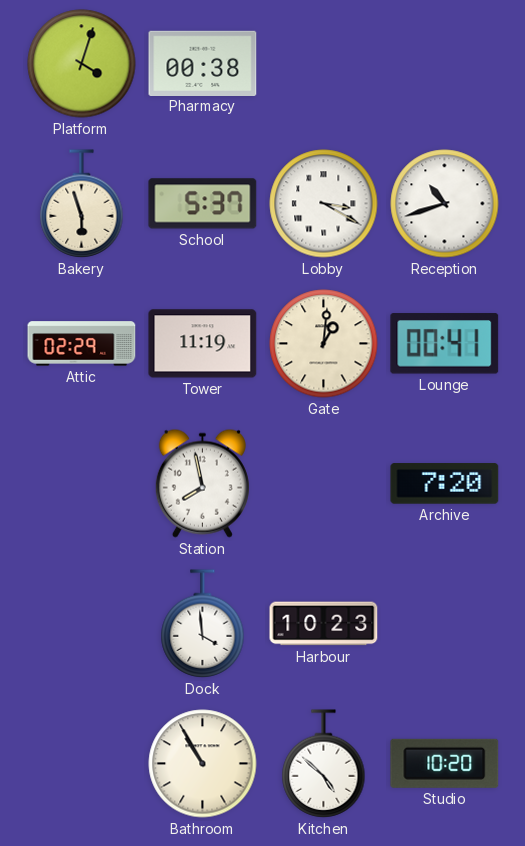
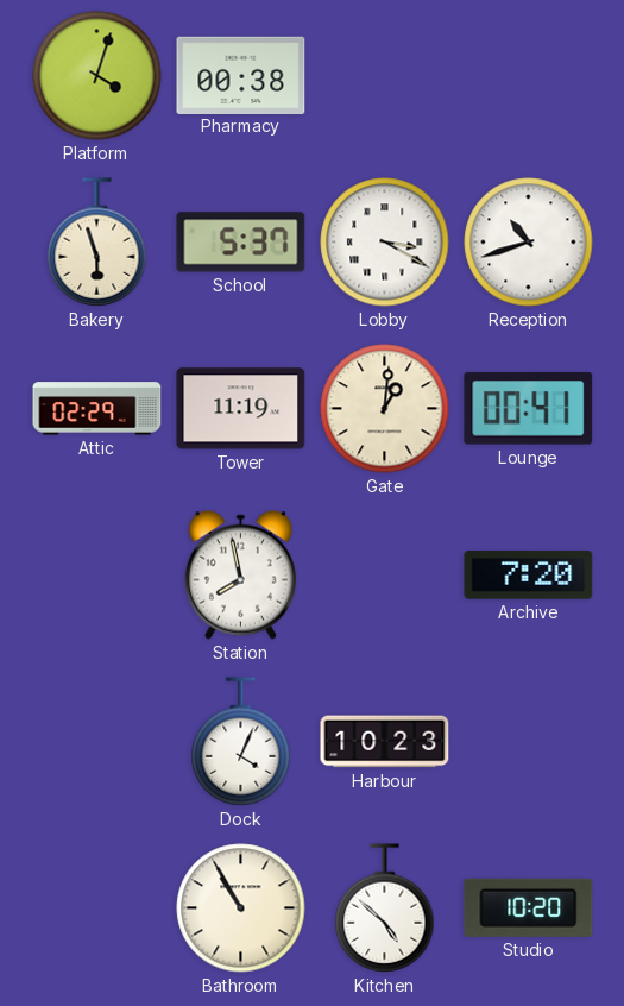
Dock: 3:59 -> 4:04
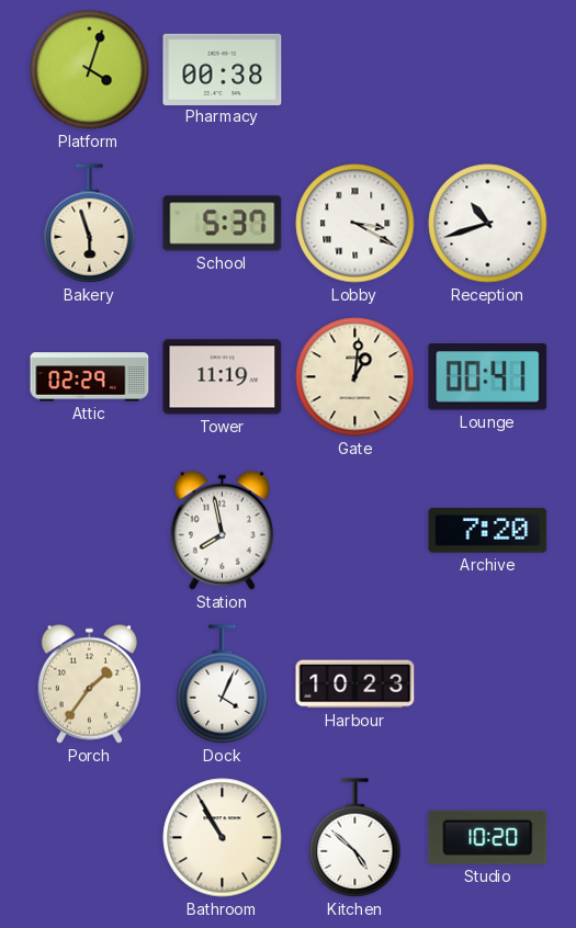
Porch: none -> 1:36
